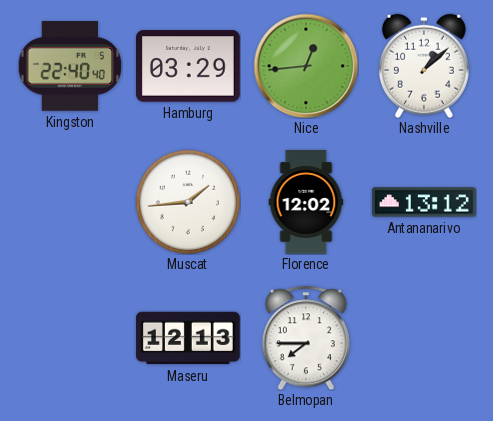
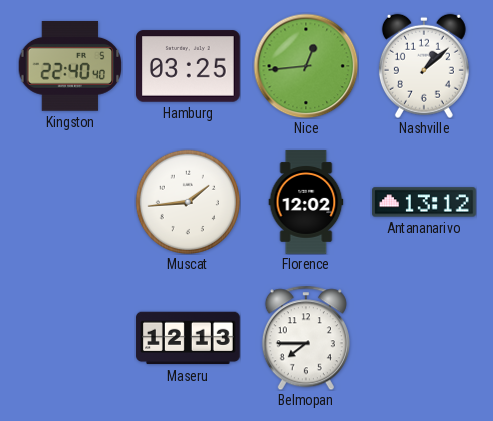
Hamburg: 03:29 -> 03:25
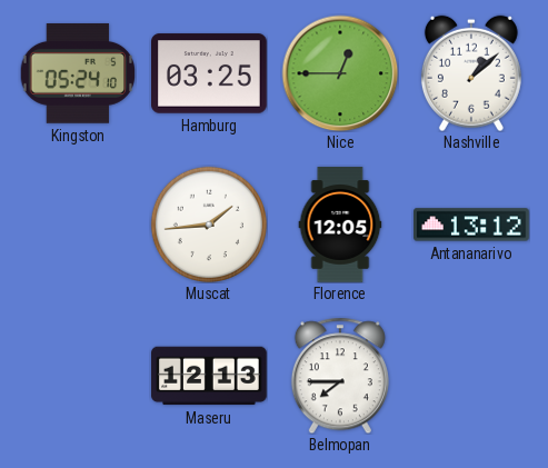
Kingston: 22:40 -> 05:24
Nice: 12:44 -> 12:45
Florence: 12:02 -> 12:05
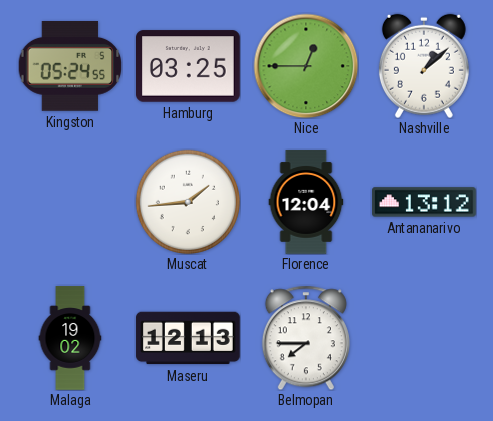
Kingston: 05:24:10 -> 05:24:55
Florence: 12:05 -> 12:04
Malaga: none -> 19:02
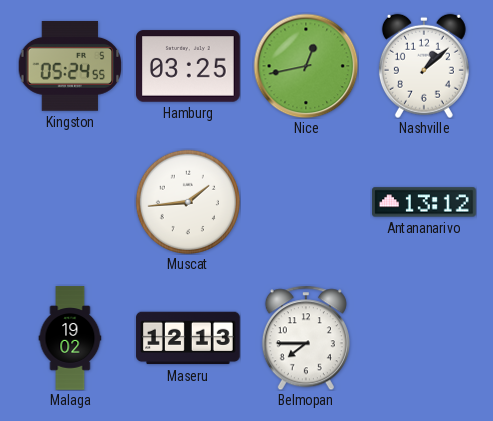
Nice: 12:45 -> 12:43
Florence: 12:04 -> none
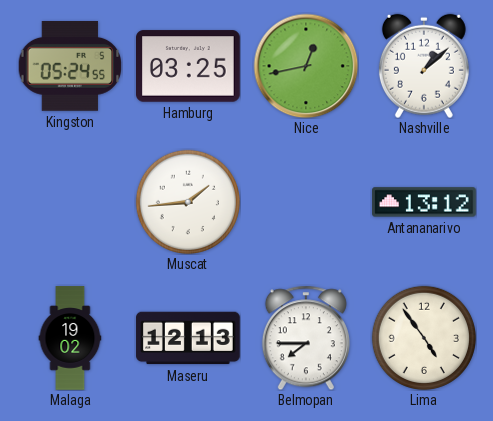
Lima: none -> 4:54
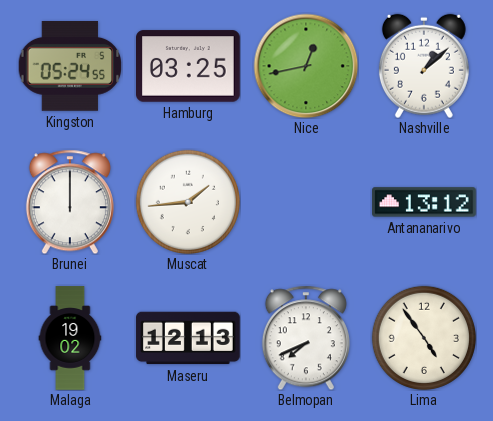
Brunei: none -> 12:00
Belmopan: 7:45 -> 7:41
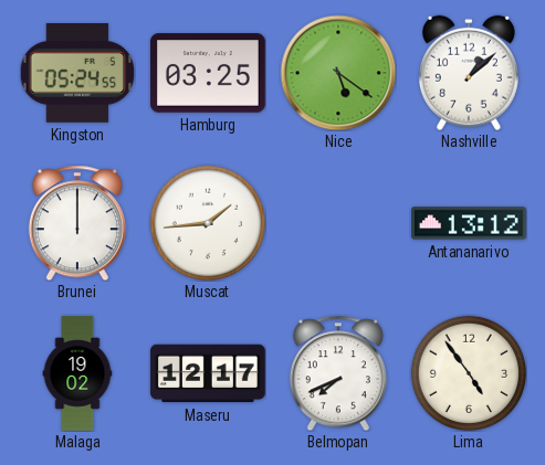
Nice: 12:43 -> 5:21
Maseru: 12:13 -> 12:17
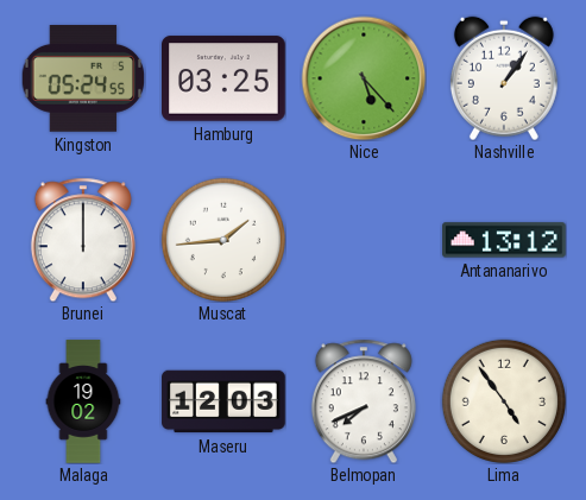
Nice: 5:21 -> 5:23
Nashville: 1:08 -> 1:06
Maseru: 12:17 -> 12:03
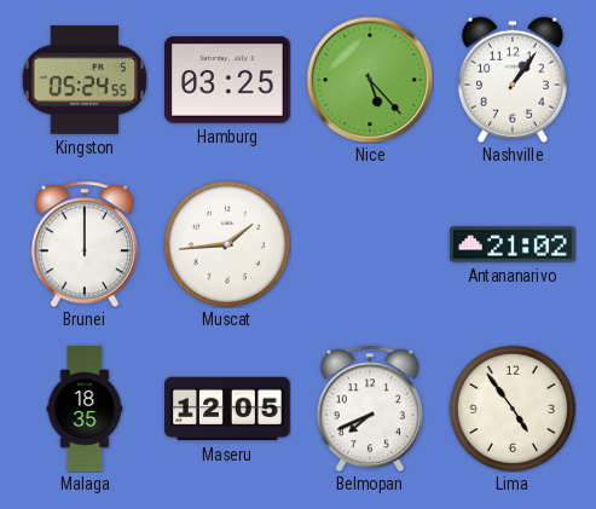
Antananarivo: 13:12 -> 21:02
Malaga: 19:02 -> 18:35
Maseru: 12:03 -> 12:05
